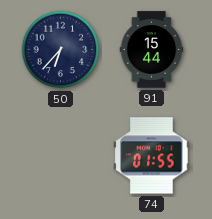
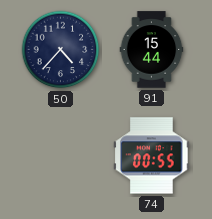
50: 6:37 -> 4:37
74: 01:55 -> 00:55
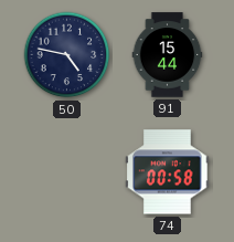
50: 4:37 -> 4:47
74: 00:55 -> 00:58
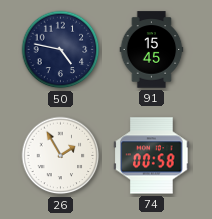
91: 15:44 -> 15:45
26: none -> 1:55
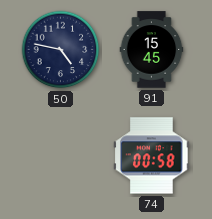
26: 1:55 -> none
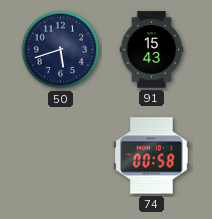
50: 4:47 -> 5:42
91: 15:45 -> 15:43
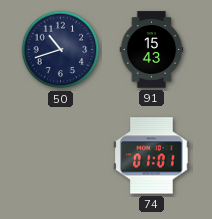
50: 5:42 -> 10:42
74: 00:58 -> 01:01
